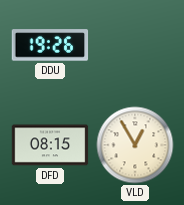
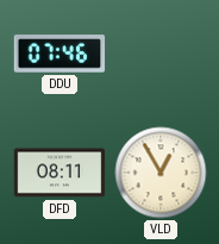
DDU: 19:26 -> 07:46
DFD: 08:15 -> 08:11
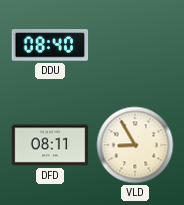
DDU: 07:46 -> 08:40
VLD: 12:55 -> 8:55
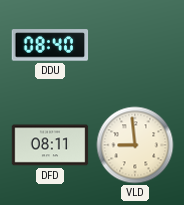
VLD: 8:55 -> 8:59
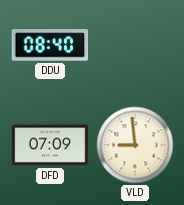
DFD: 08:11 -> 07:09
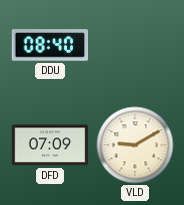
VLD: 8:59 -> 9:10
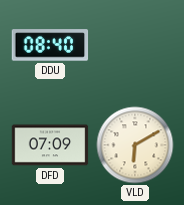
VLD: 9:10 -> 6:10
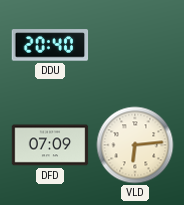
DDU: 08:40 -> 20:40
VLD: 6:10 -> 6:14
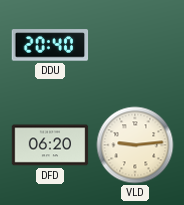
DFD: 07:09 -> 06:20
VLD: 6:14 -> 9:14
